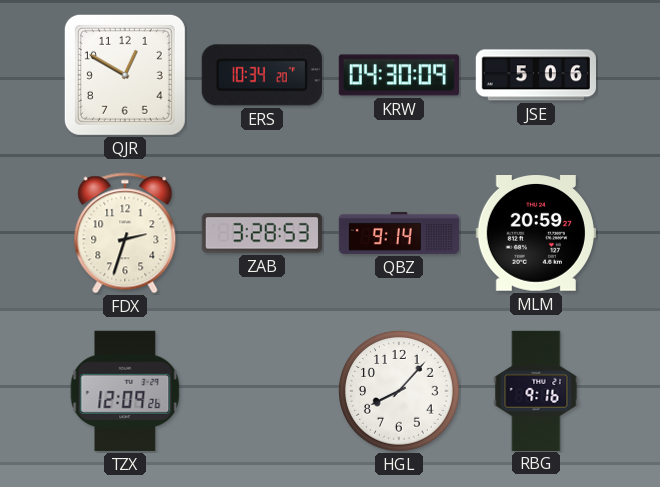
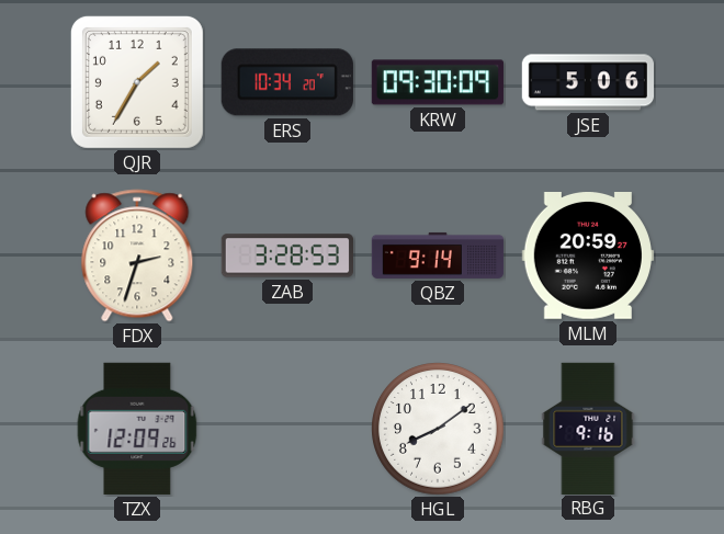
QJR: 12:50 -> 1:35
KRW: 04:30 -> 09:30
HGL: 8:07 -> 8:09
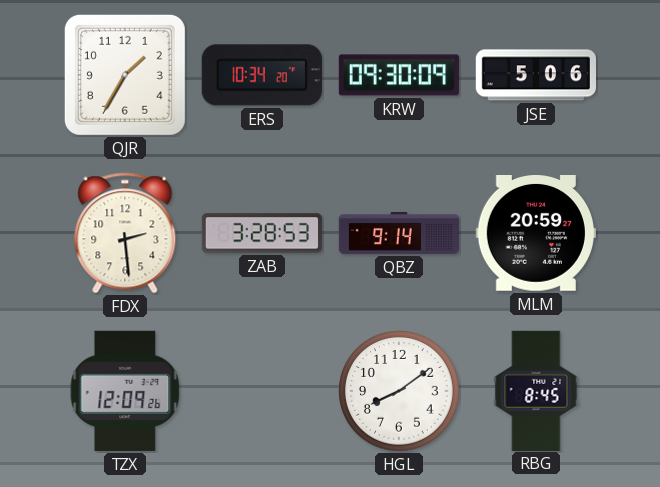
FDX: 2:33 -> 2:29
RBG: 9:16 -> 8:45
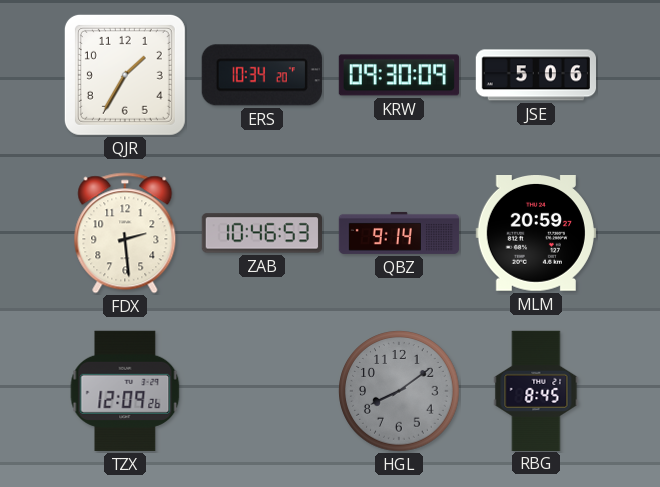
ZAB: 3:28 -> 10:46
HGL dial: white -> grey
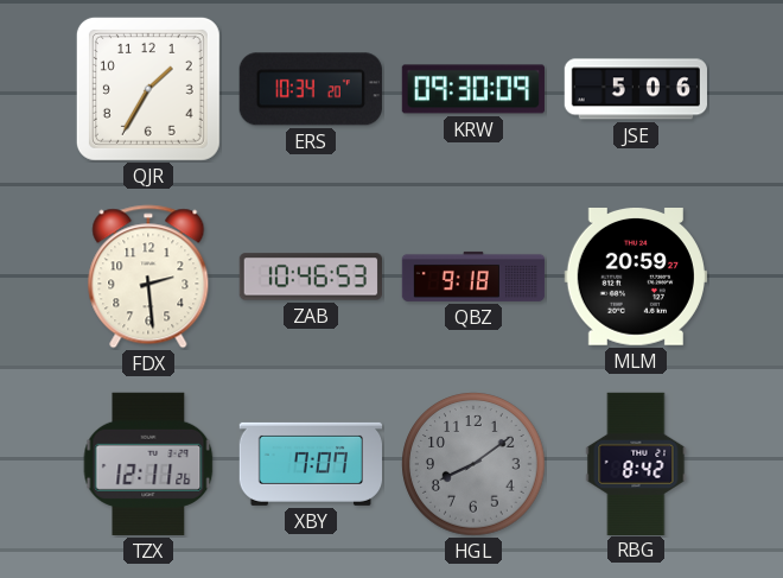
QBZ: 9:14 -> 9:18
TZX: 12:09 -> 12:11
XBY: none -> 7:07
RBG: 8:45 -> 8:42
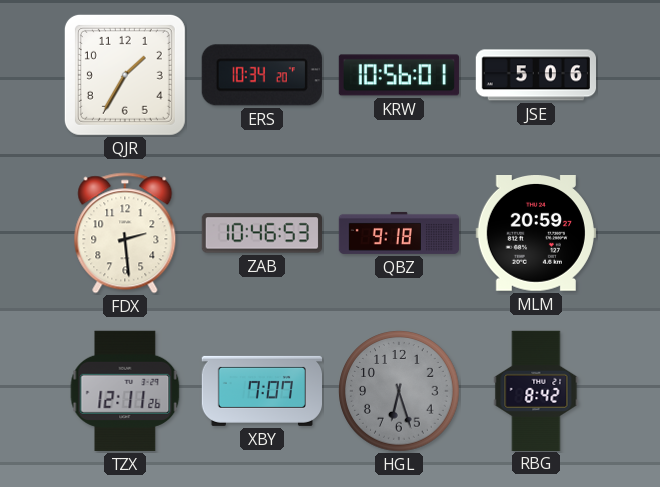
KRW: 09:30 -> 10:56
HGL: 8:09 -> 6:27
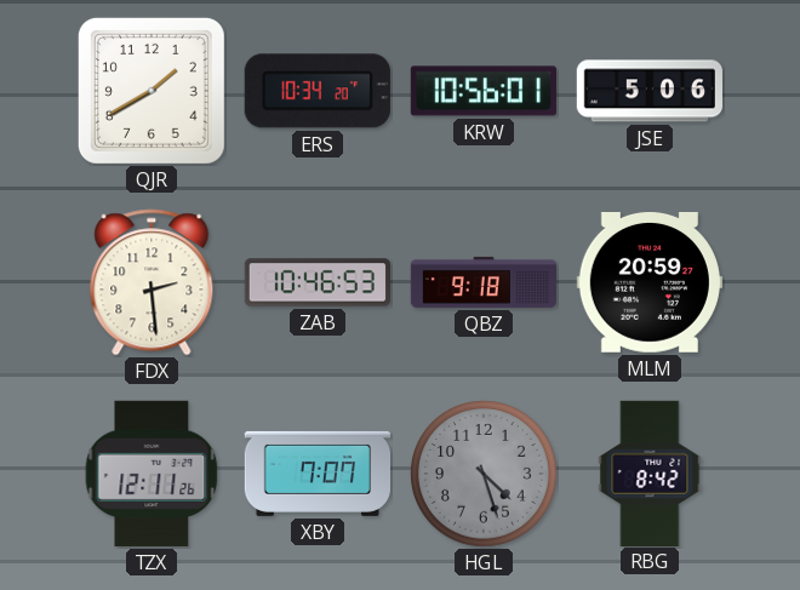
QJR: 1:35 -> 1:40
HGL: 6:27 -> 4:27
